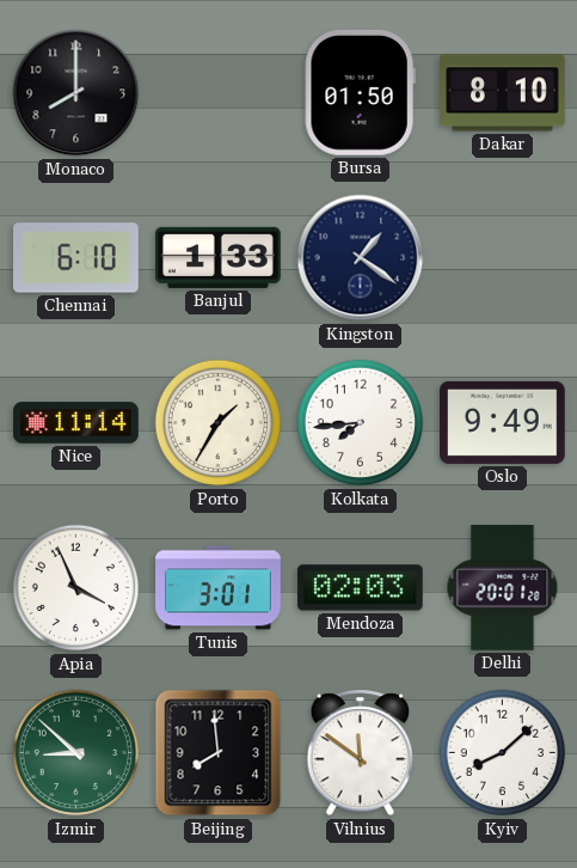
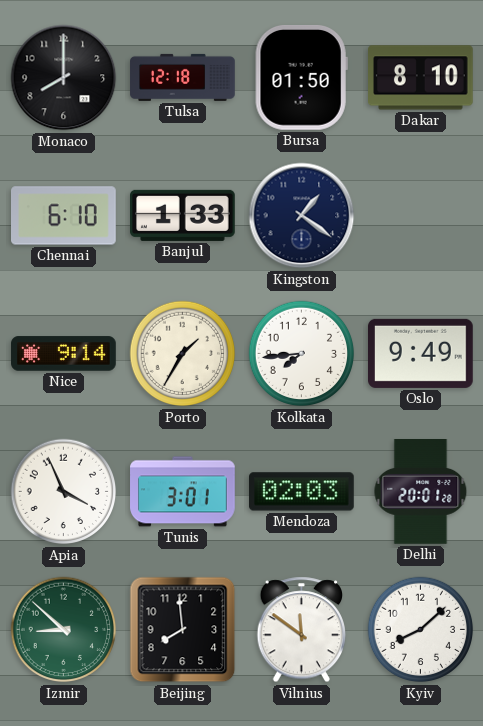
Tulsa: none -> 12:18
Nice: 11:14 -> 9:14
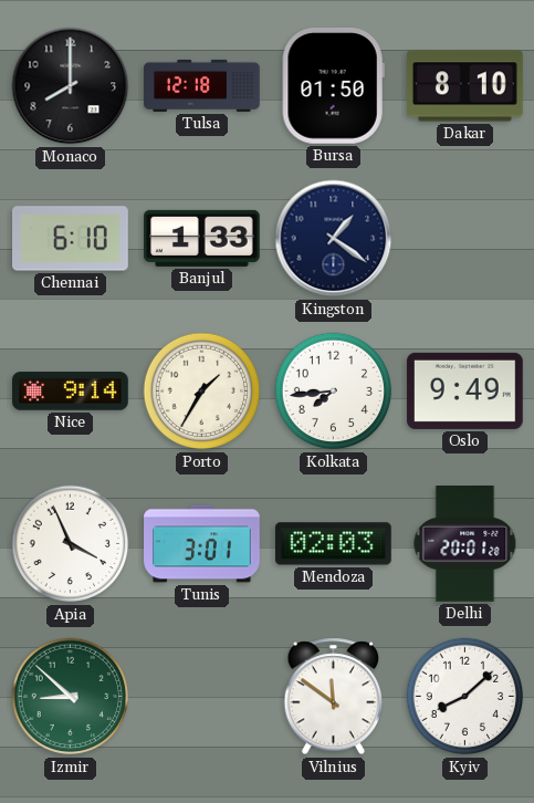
Beijing: 7:59 -> none
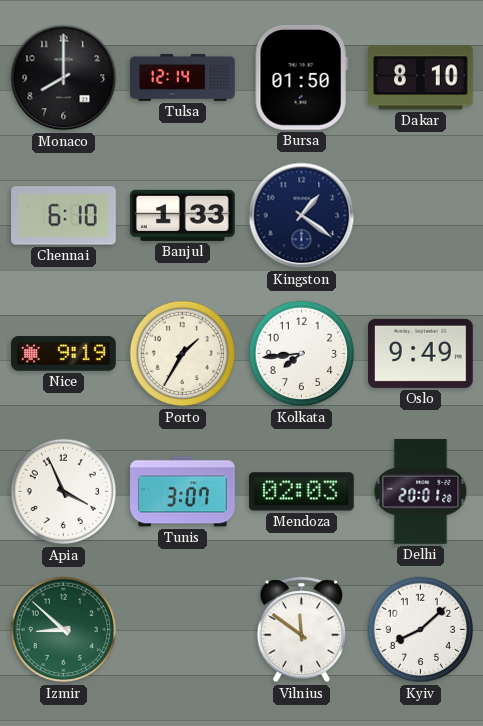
Tulsa: 12:18 -> 12:14
Nice: 9:14 -> 9:19
Tunis: 3:01 -> 3:07
